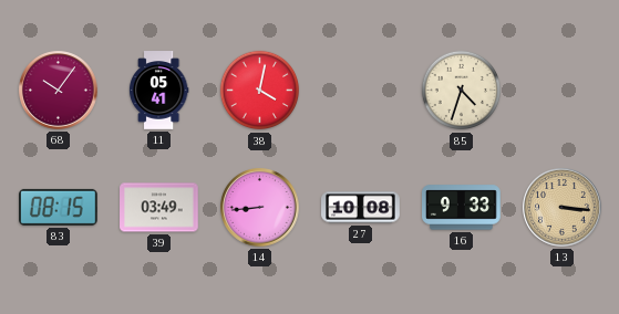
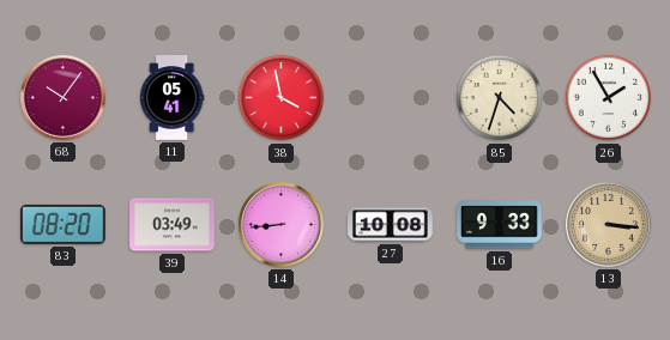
38: 4:02 -> 3:58
26: none -> 1:55
83: 08:15 -> 08:20
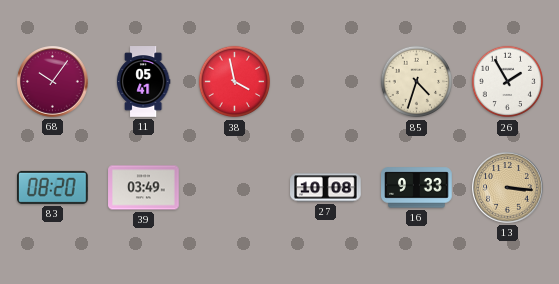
14: 8:44 -> none
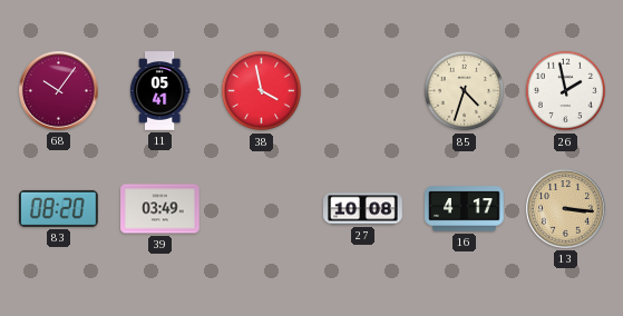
26: 1:55 -> 1:58
16: 9:33 -> 4:17
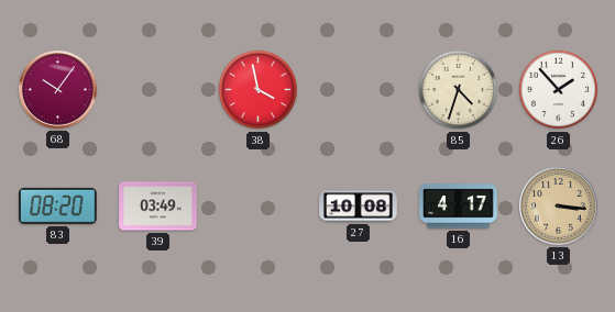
11: 05:41 -> none
26: 1:58 -> 1:53
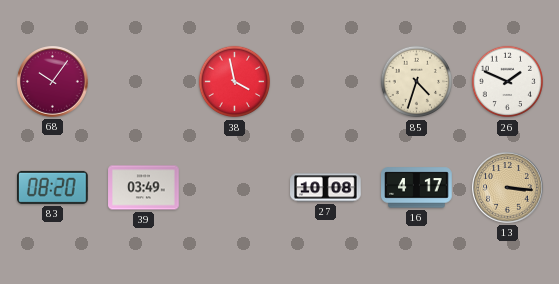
26: 1:53 -> 1:49
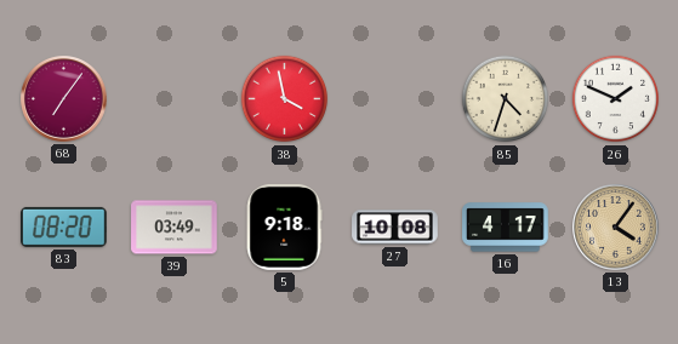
68: 10:06 -> 7:06
5: none -> 9:18
13: 3:16 -> 4:06
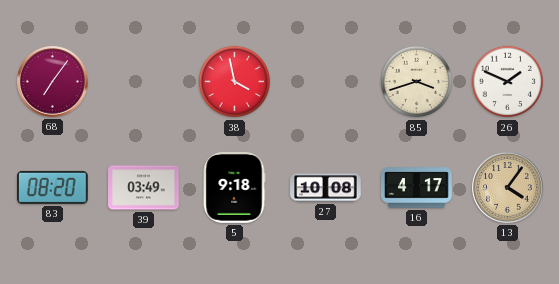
85: 4:33 -> 3:42
